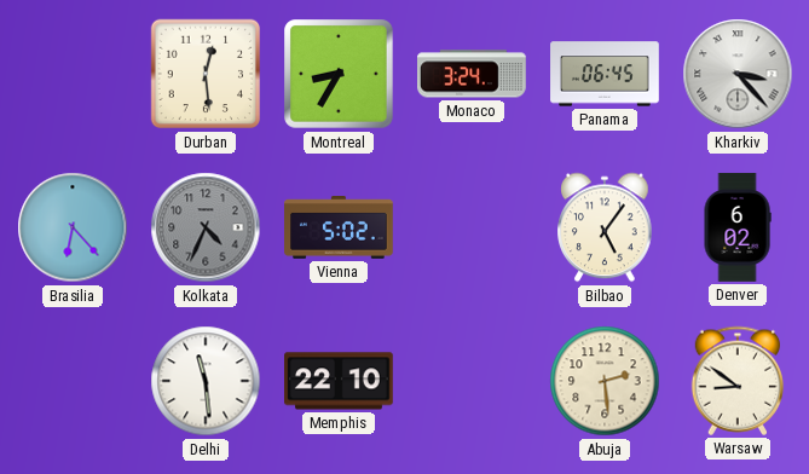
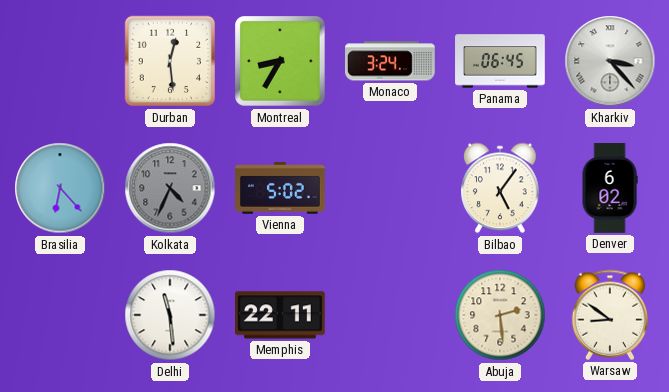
Memphis: 22:10 -> 22:11
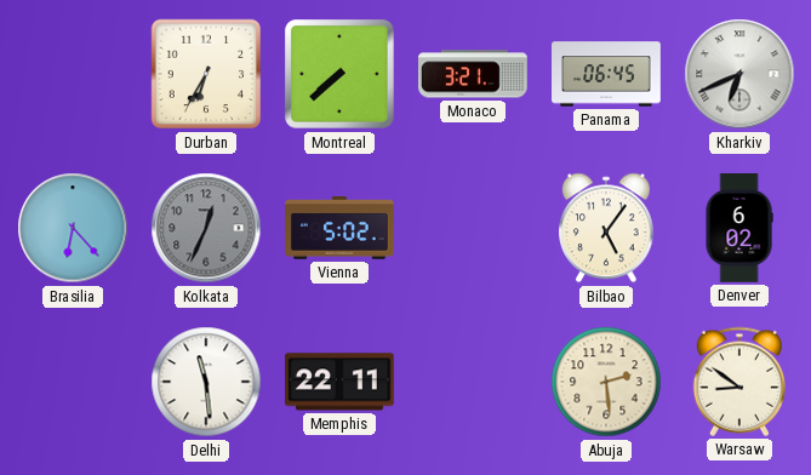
Durban: 12:29 -> 6:35
Montreal: 8:35 -> 7:38
Monaco: 3:24 -> 3:21
Kharkiv: 3:23 -> 6:41
Kolkata: 4:34 -> 12:34
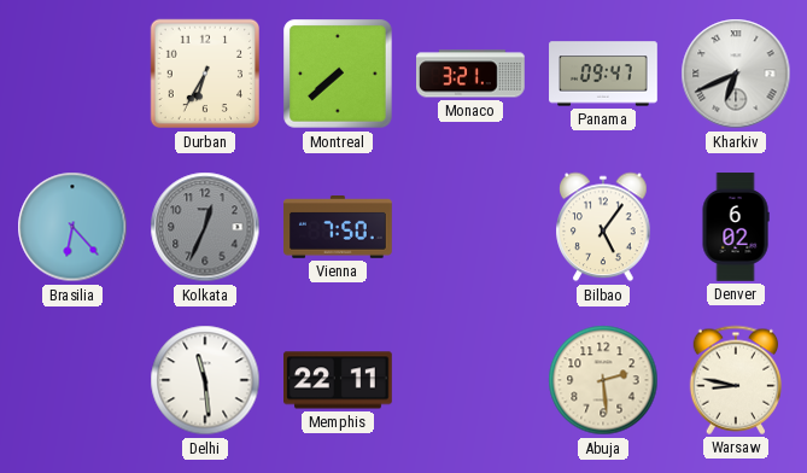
Panama: 06:45 -> 09:47
Vienna: 5:02 -> 7:50
Warsaw: 8:51 -> 8:47
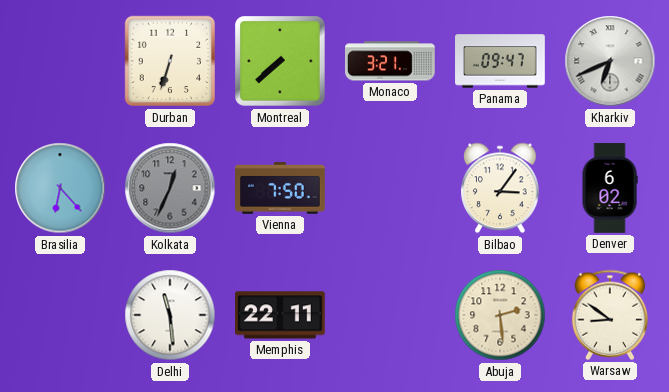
Durban: 6:35 -> 6:33
Bilbao: 5:06 -> 3:06
Warsaw: 8:47 -> 8:51
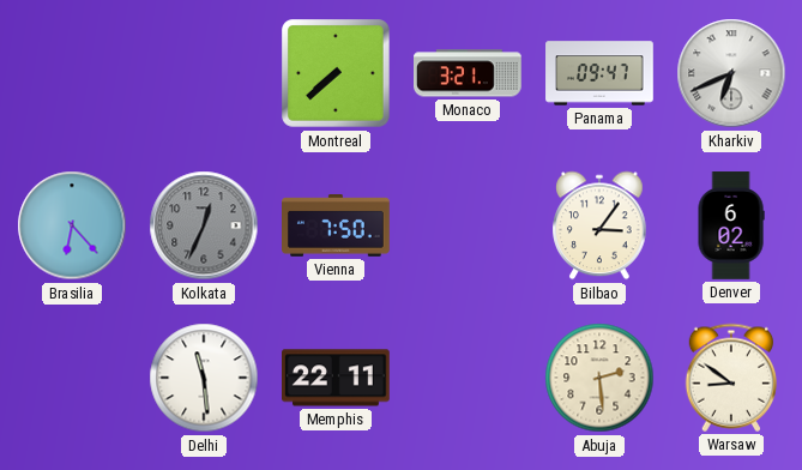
Durban: 6:33 -> none
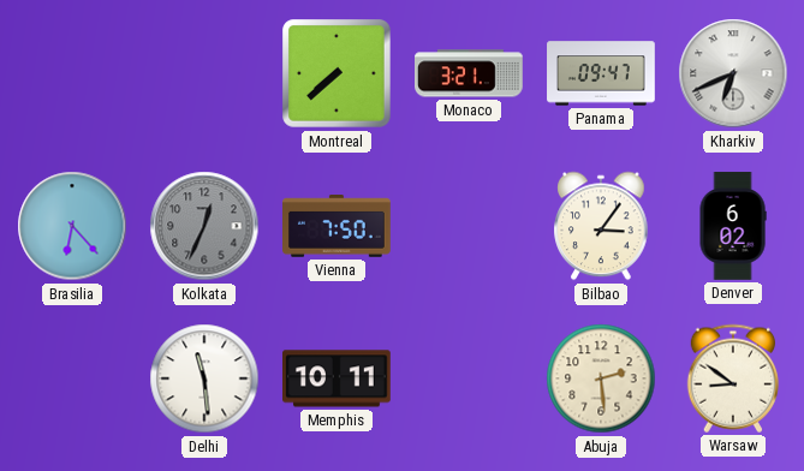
Memphis: 22:11 -> 10:11
